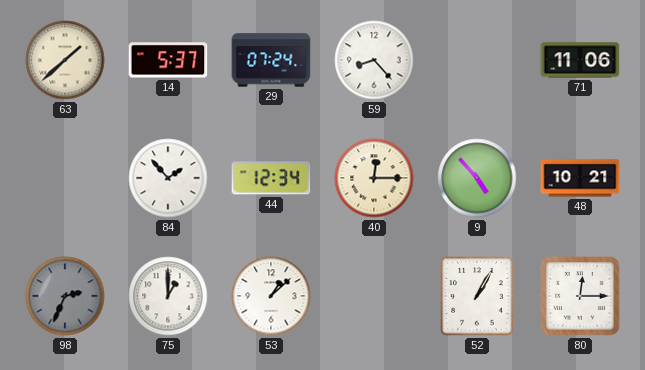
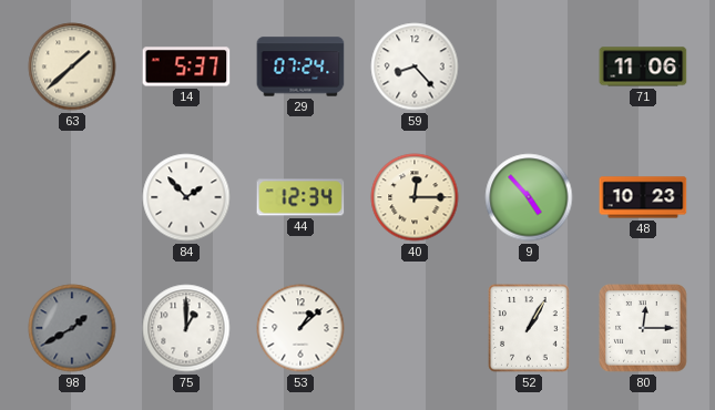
48: 10:21 -> 10:23
98: 2:34 -> 1:40
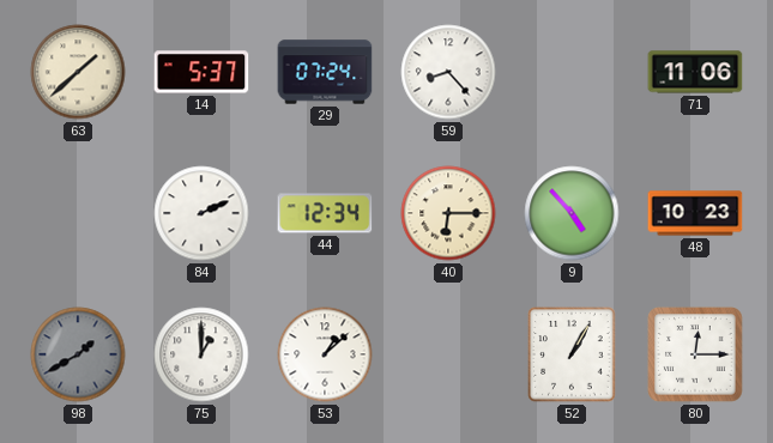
84: 1:53 -> 2:11
40: 12:15 -> 6:15
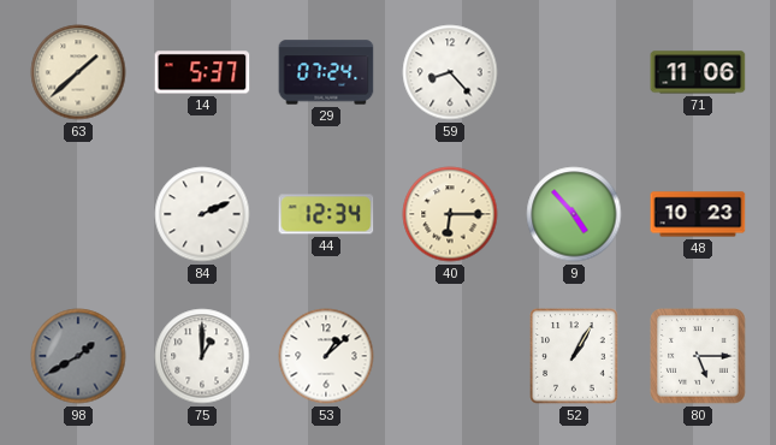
80: 12:15 -> 5:15
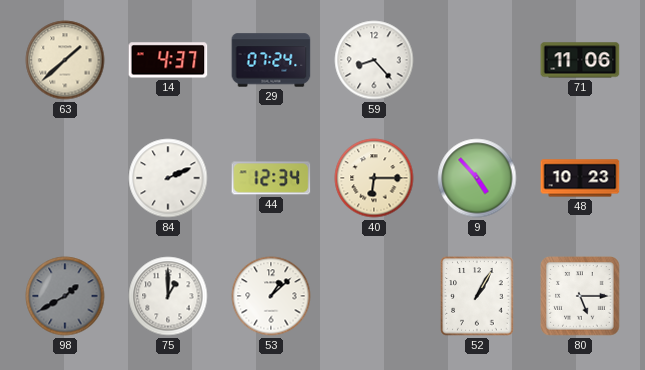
14: 5:37 -> 4:37
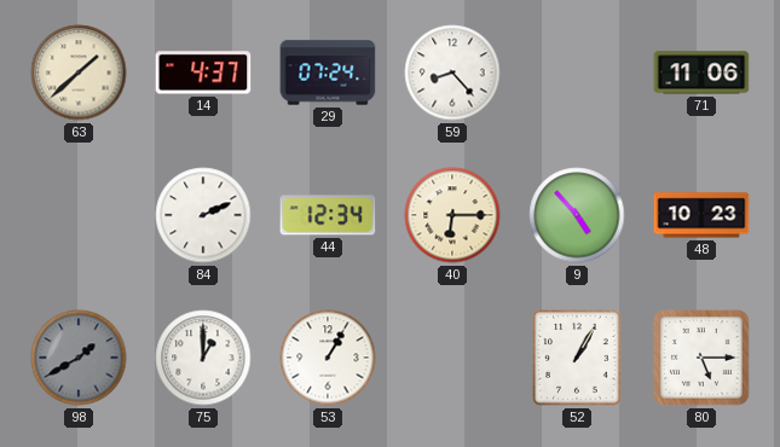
53: 1:08 -> 1:05
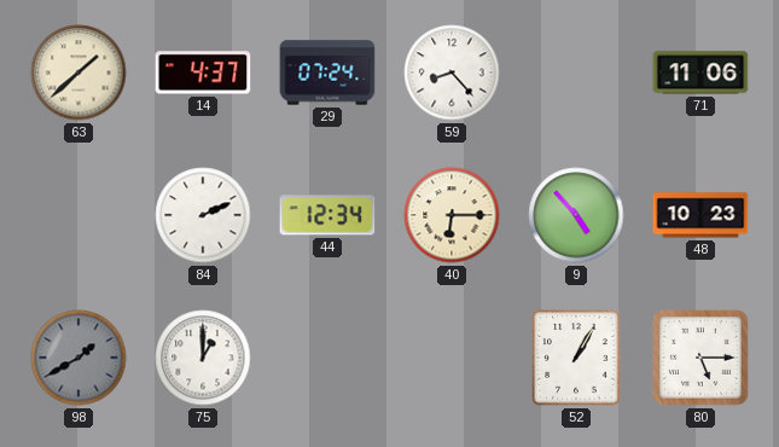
53: 1:05 -> none
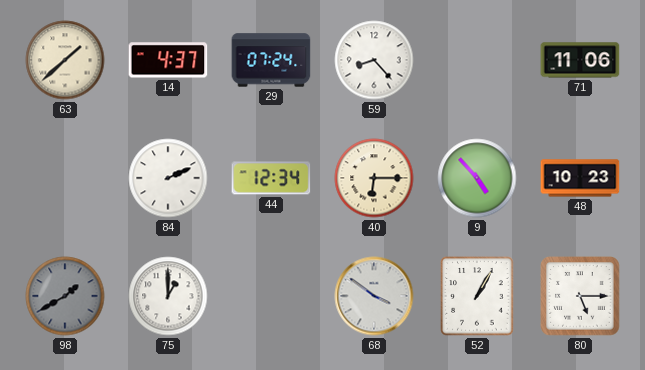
68: none -> 3:51
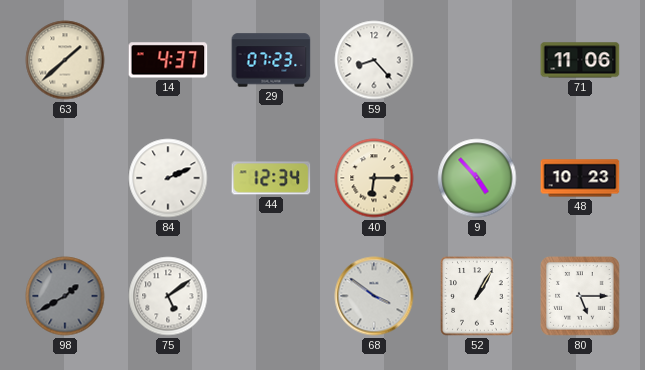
29: 07:24 -> 07:23
75: 1:00 -> 5:09
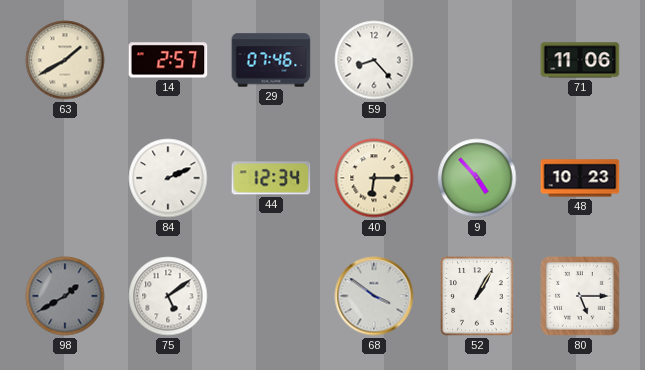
63: 1:38 -> 1:40
14: 4:37 -> 2:57
29: 07:23 -> 07:46
